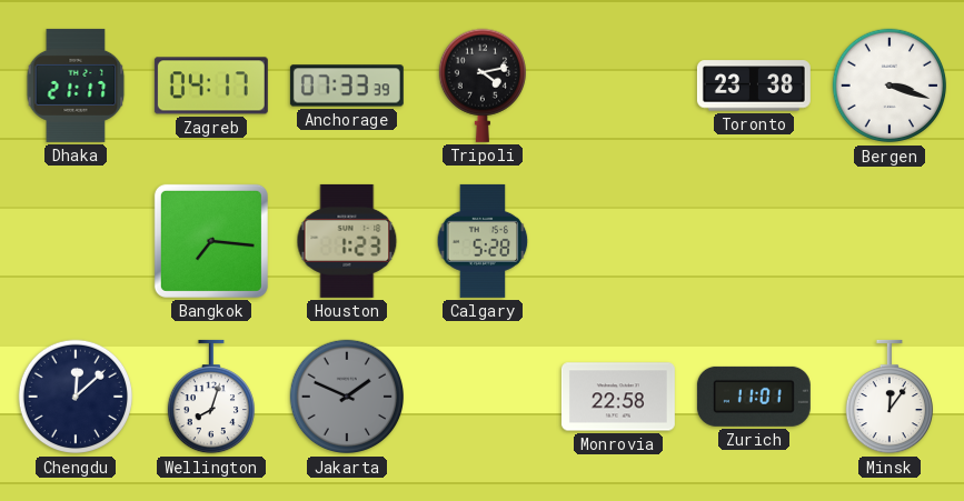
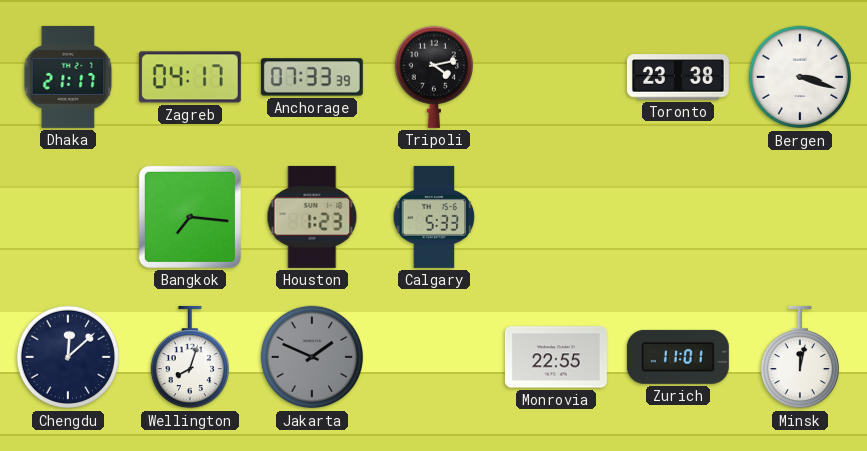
Calgary: 5:28 -> 5:33
Monrovia: 22:58 -> 22:55
Minsk: 12:06 -> 12:02
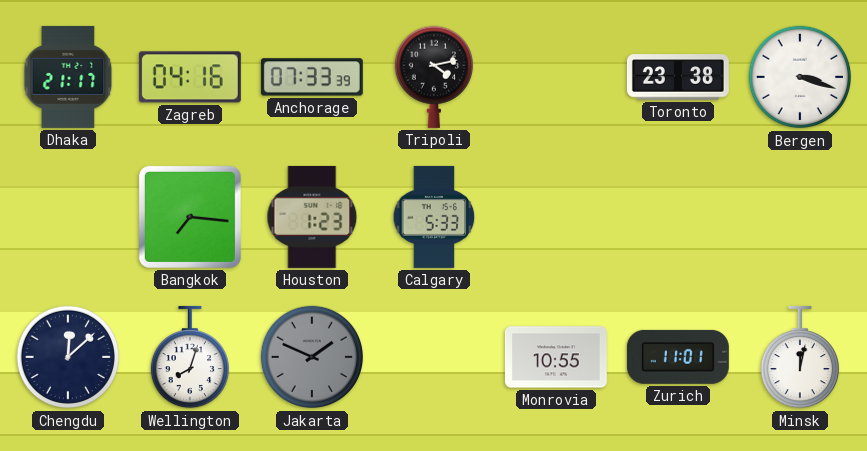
Zagreb: 04:17 -> 04:16
Monrovia: 22:55 -> 10:55
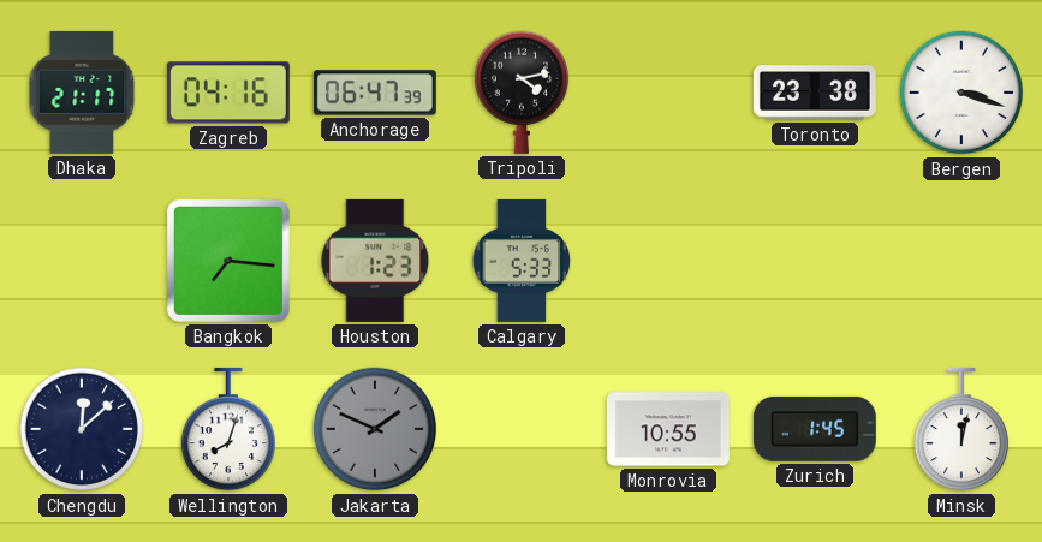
Anchorage: 07:33 -> 06:47
Zurich: 11:01 -> 1:45
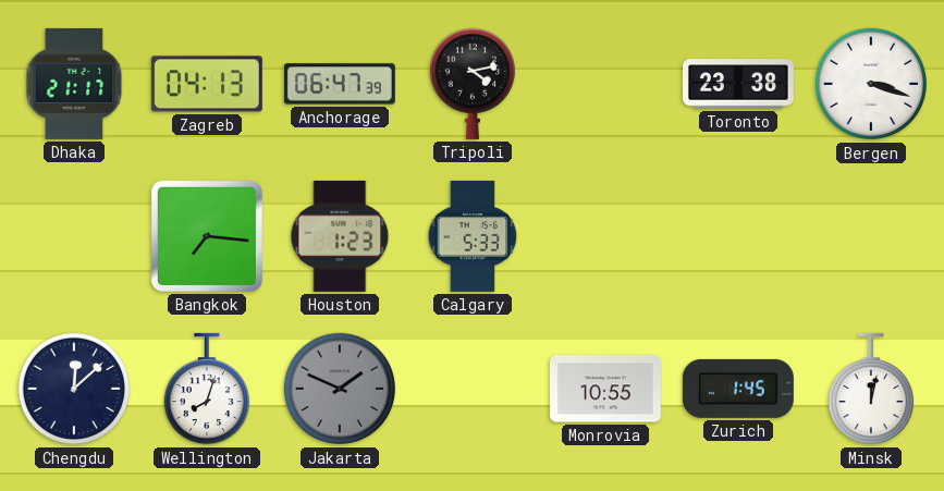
Zagreb: 04:16 -> 04:13
